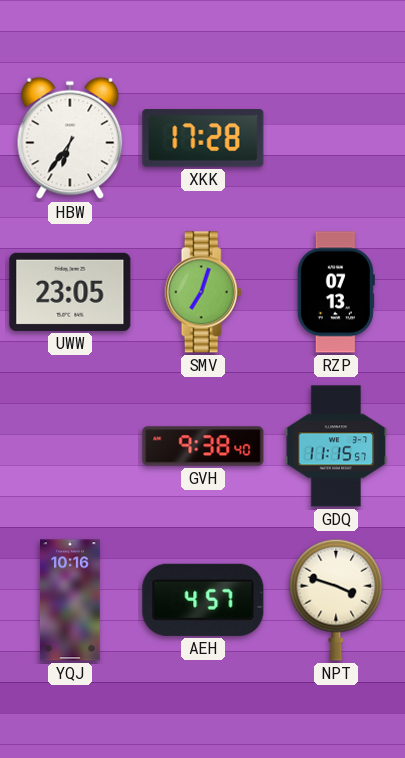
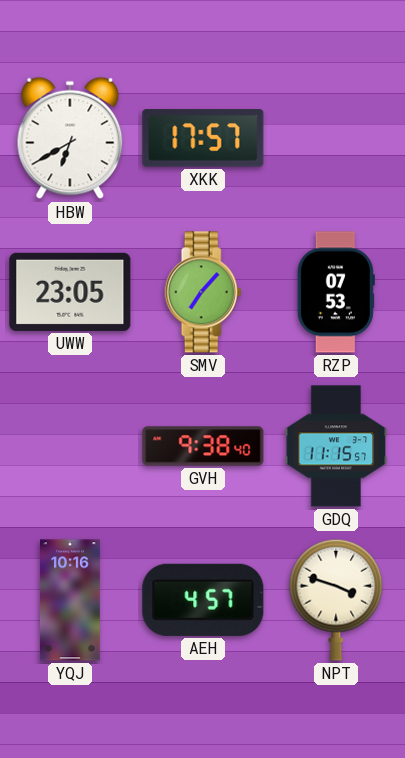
HBW: 6:36 -> 6:40
XKK: 17:28 -> 17:57
SMV: 7:03 -> 7:07
RZP: 07:13 -> 07:53
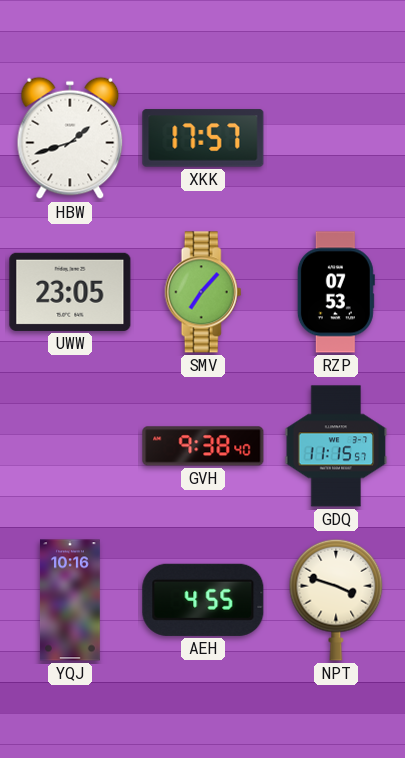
HBW: 6:40 -> 1:42
AEH: 4:57 -> 4:55
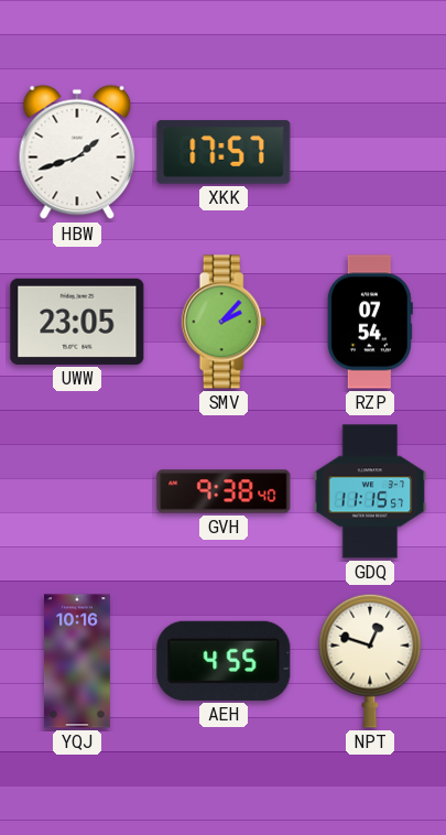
SMV: 7:07 -> 2:07
RZP: 07:53 -> 07:54
NPT: 3:48 -> 12:48
